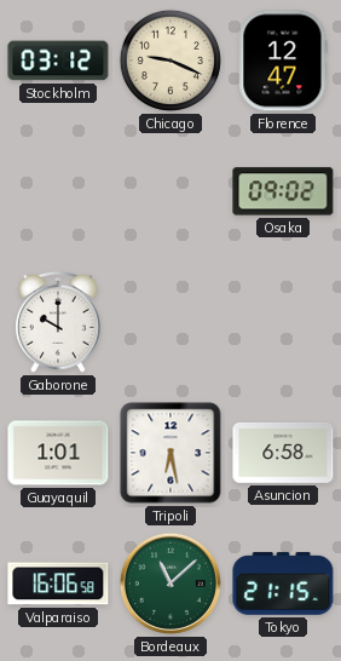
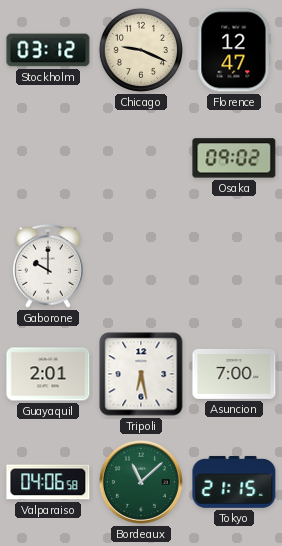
Guayaquil: 1:01 -> 2:01
Asuncion: 6:58 -> 7:00
Valparaiso: 16:06 -> 04:06
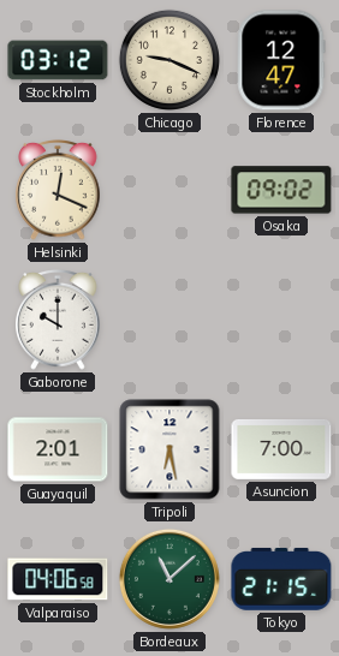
Helsinki: none -> 12:19
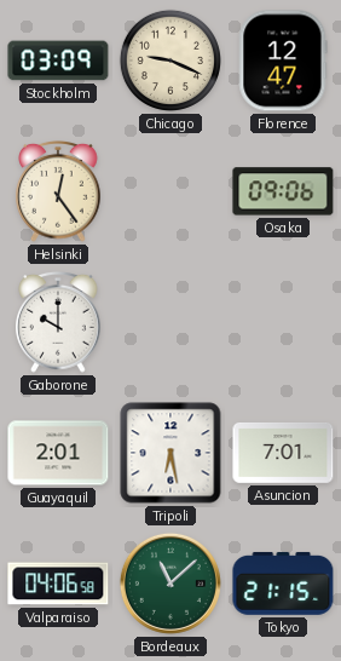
Stockholm: 03:12 -> 03:09
Helsinki: 12:19 -> 12:24
Osaka: 09:02 -> 09:06
Asuncion: 7:00 -> 7:01
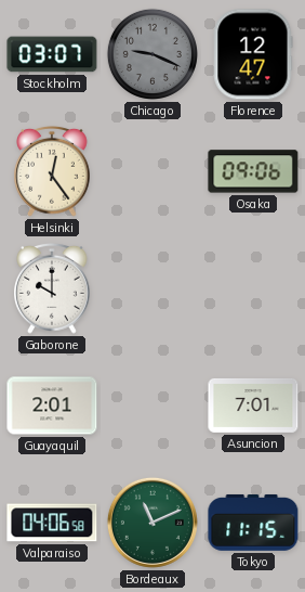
Stockholm: 03:09 -> 03:07
Chicago dial: cream -> grey
Tripoli: 6:28 -> none
Bordeaux: 11:08 -> 11:11
Tokyo: 21:15 -> 11:15
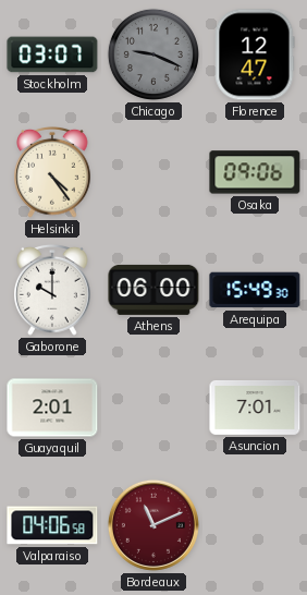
Helsinki: 12:24 -> 4:24
Athens: none -> 06:00
Arequipa: none -> 15:49
Bordeaux dial: green -> burgundy
Tokyo: 11:15 -> none
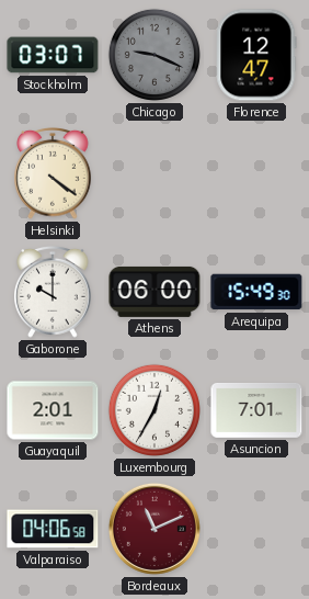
Helsinki: 4:24 -> 4:21
Osaka: 09:06 -> none
Luxembourg: none -> 12:35
